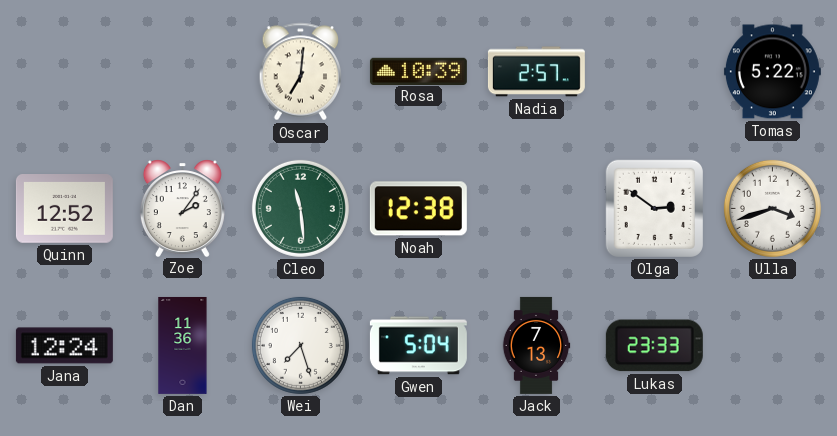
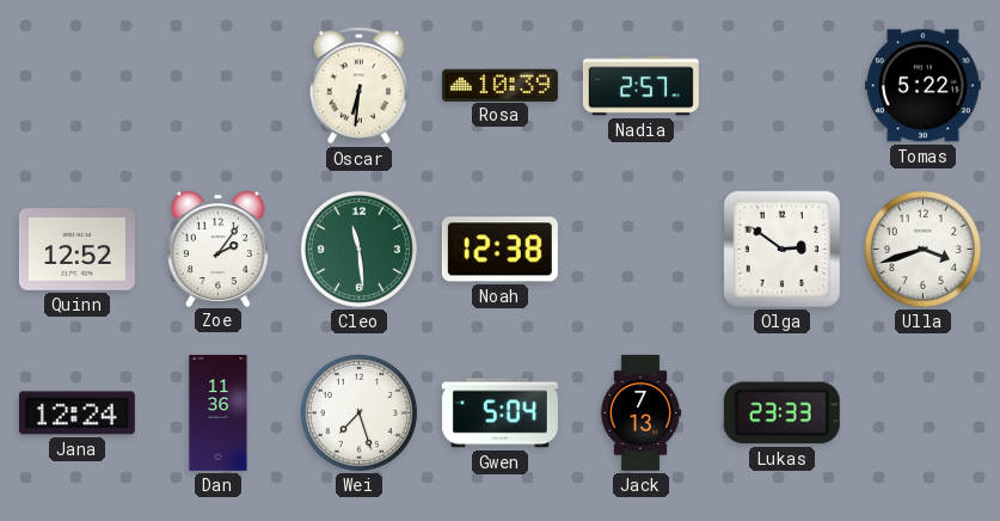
Oscar: 7:01 -> 6:31
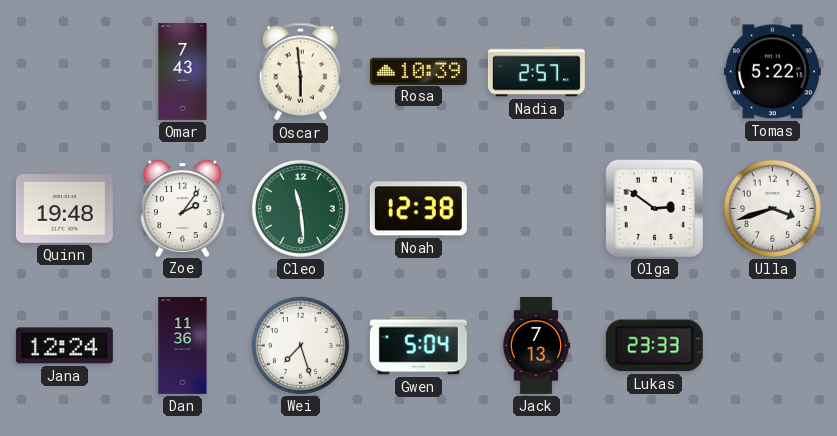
Omar: none -> 7:43
Oscar: 6:31 -> 5:59
Quinn: 12:52 -> 19:48
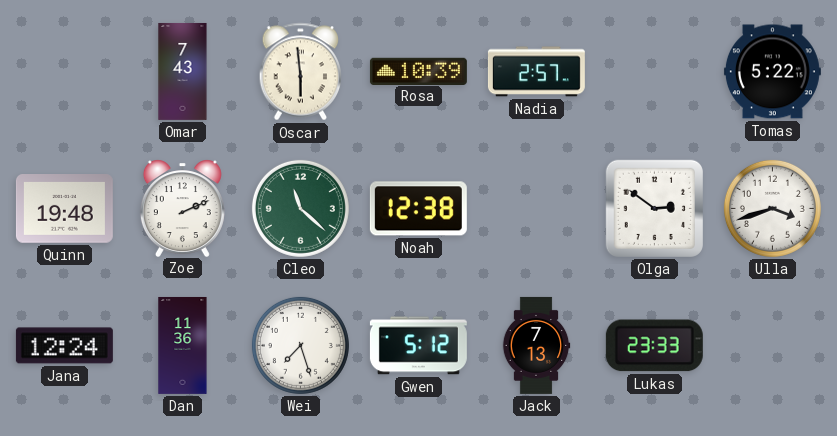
Zoe: 2:06 -> 2:11
Cleo: 11:29 -> 11:22
Gwen: 5:04 -> 5:12
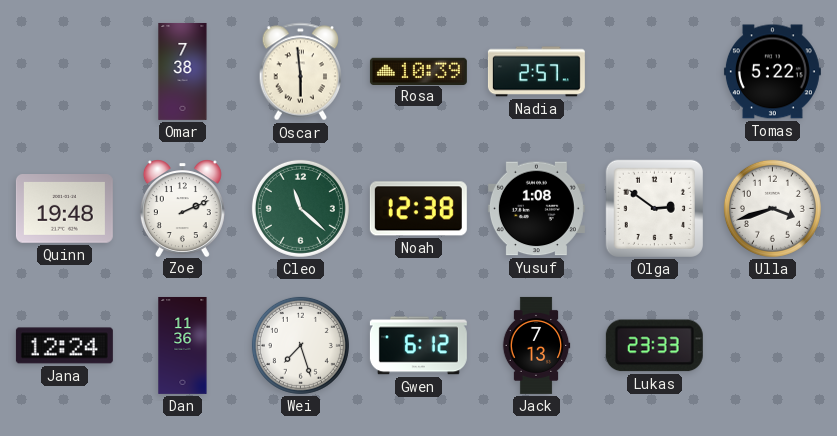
Omar: 7:43 -> 7:38
Yusuf: none -> 1:08
Gwen: 5:12 -> 6:12
